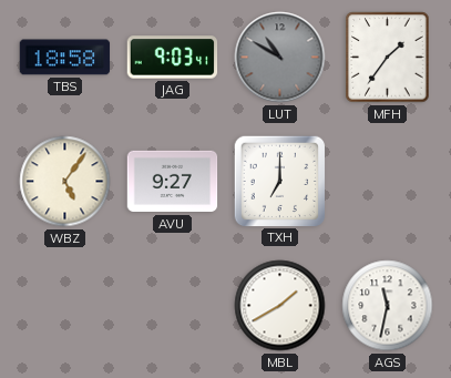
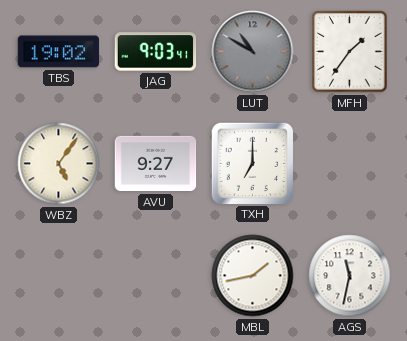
TBS: 18:58 -> 19:02
MBL: 1:40 -> 1:43
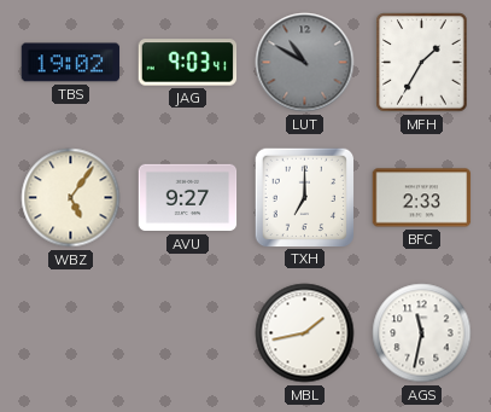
MFH: 1:36 -> 1:35
BFC: none -> 2:33
